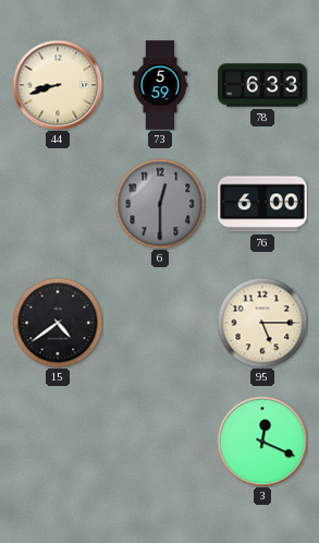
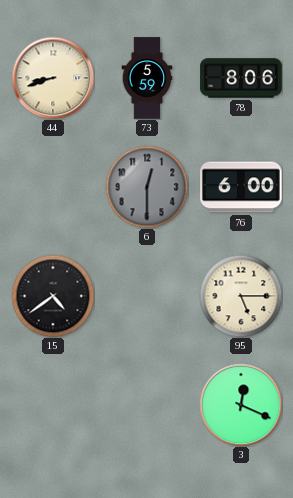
78: 6:33 -> 8:06
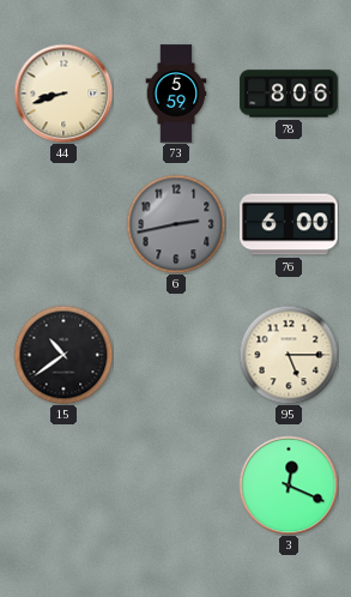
6: 12:30 -> 2:43
15: 4:39 -> 10:39
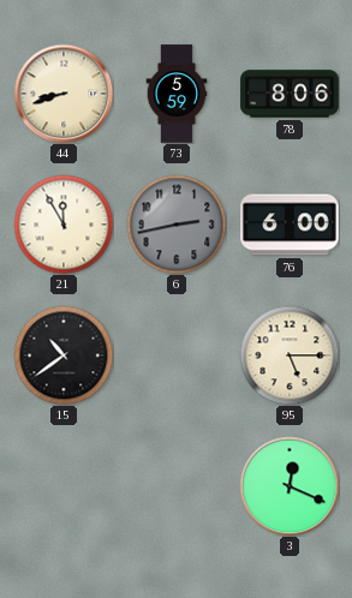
21: none -> 11:55
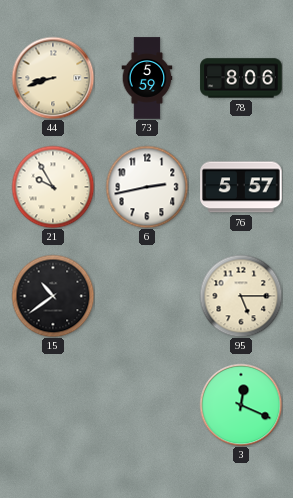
21: 11:55 -> 9:55
6 dial: grey -> white
76: 6:00 -> 5:57
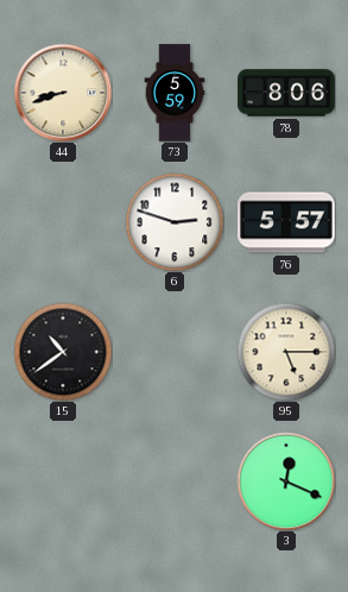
21: 9:55 -> none
6: 2:43 -> 2:48
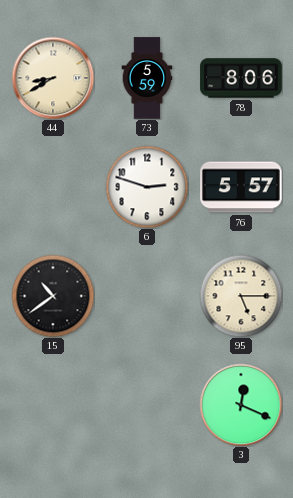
44: 8:42 -> 8:40
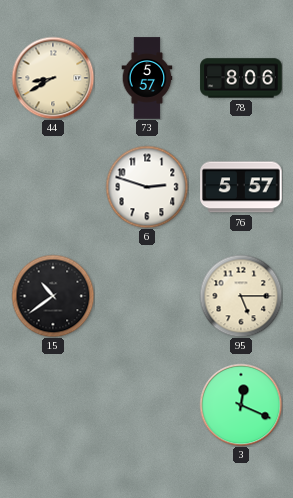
73: 5:59 -> 5:57
